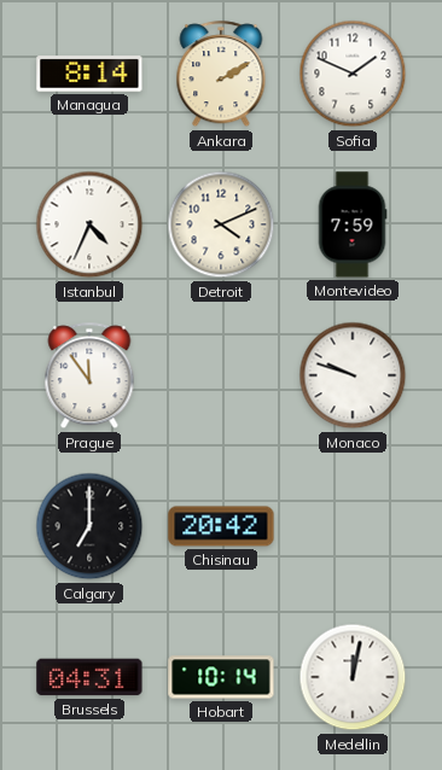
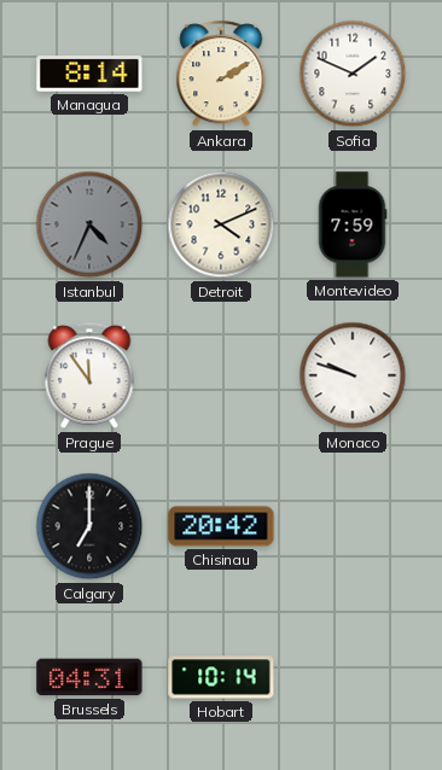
Istanbul dial: white -> grey
Medellin: 12:02 -> none
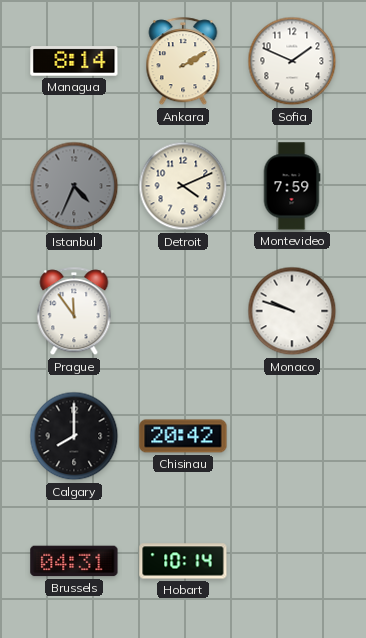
Calgary: 7:00 -> 8:00
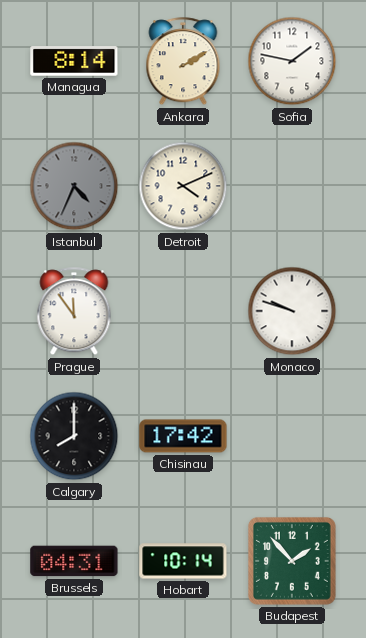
Sofia: 1:49 -> 1:47
Montevideo: 7:59 -> none
Chisinau: 20:42 -> 17:42
Budapest: none -> 1:53
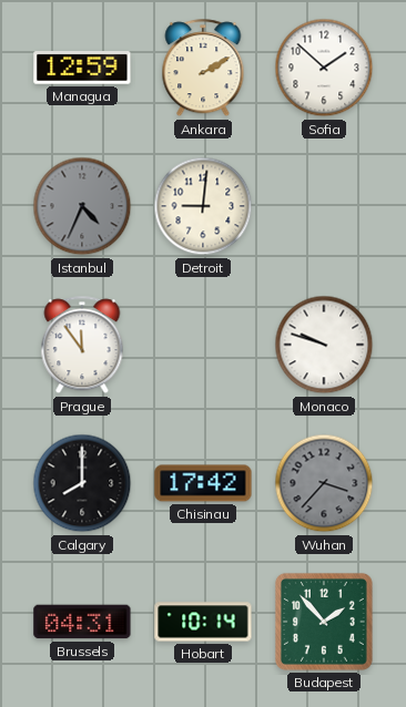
Managua: 8:14 -> 12:59
Sofia: 1:47 -> 1:52
Detroit: 4:11 -> 9:01
Wuhan: none -> 3:37
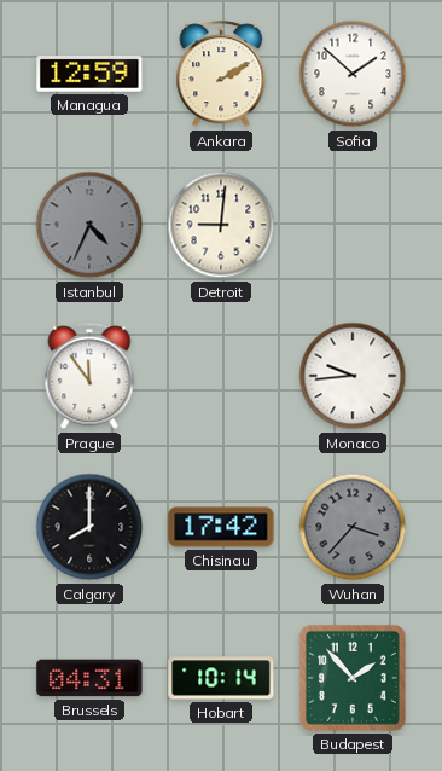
Monaco: 9:48 -> 9:44
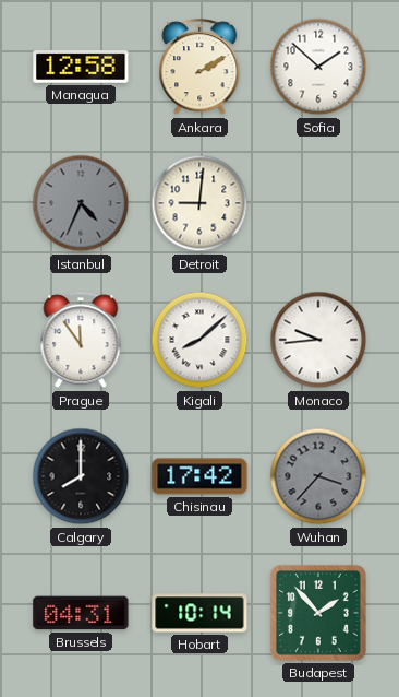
Managua: 12:59 -> 12:58
Kigali: none -> 8:08
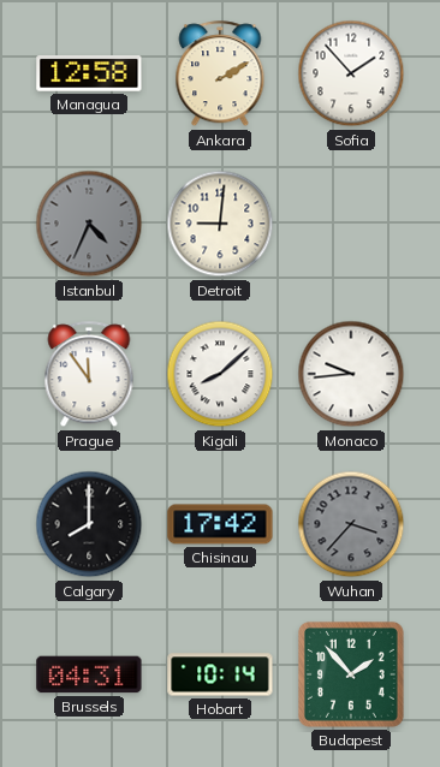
Sofia: 1:52 -> 1:53
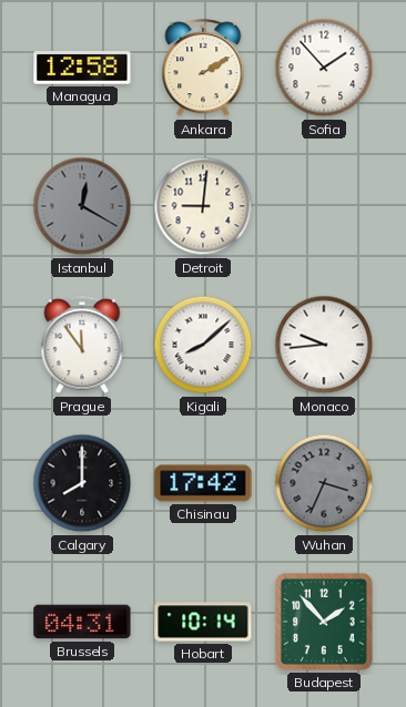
Istanbul: 4:34 -> 12:20
Wuhan: 3:37 -> 3:34
